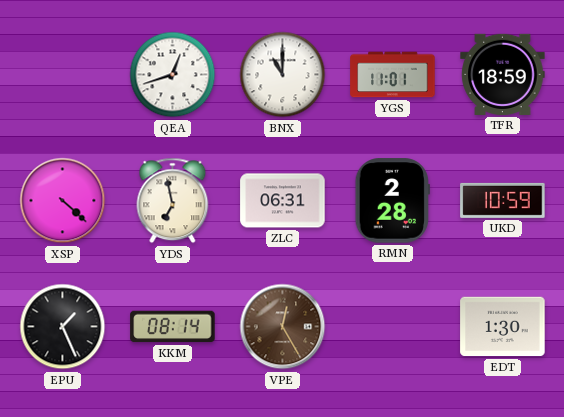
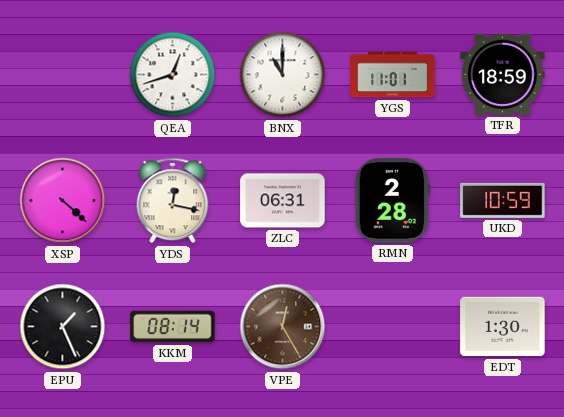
YDS: 6:58 -> 12:17
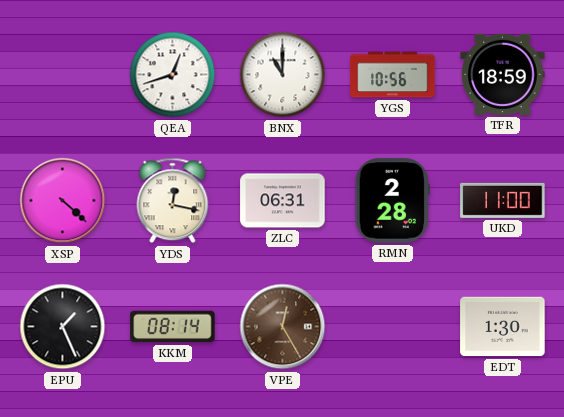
YGS: 11:01 -> 10:56
UKD: 10:59 -> 11:00
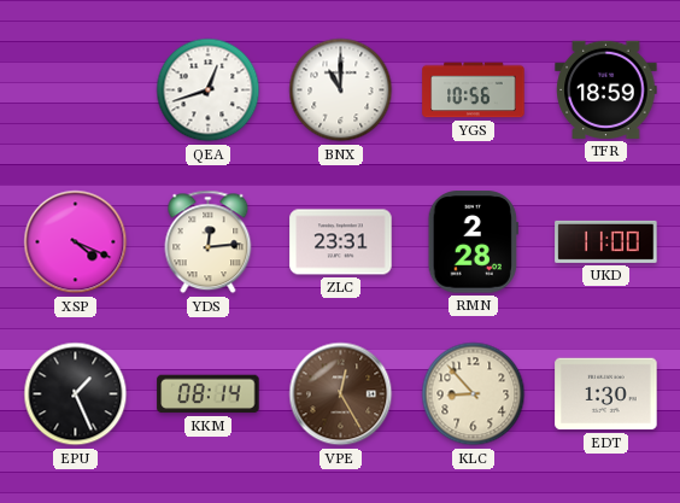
XSP: 4:22 -> 4:19
YDS: 12:17 -> 12:14
ZLC: 06:31 -> 23:31
KLC: none -> 8:53
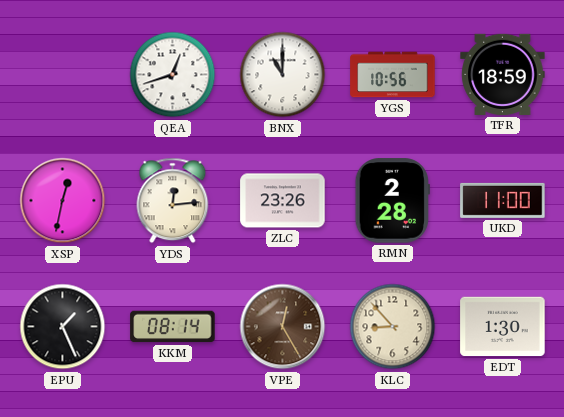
XSP: 4:19 -> 12:32
ZLC: 23:31 -> 23:26
